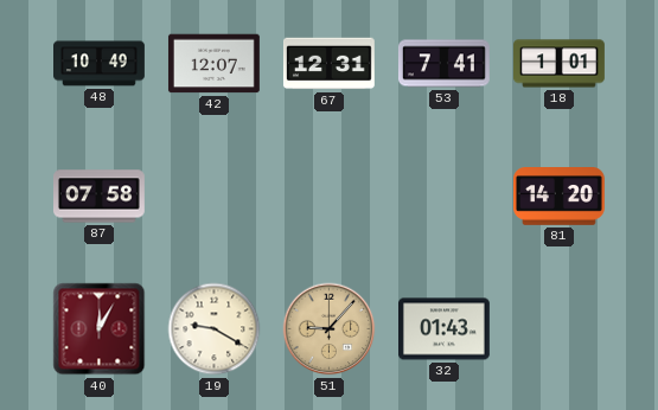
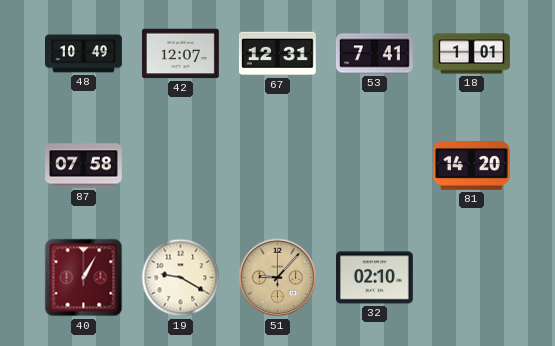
40: 12:05 -> 1:05
32: 01:43 -> 02:10
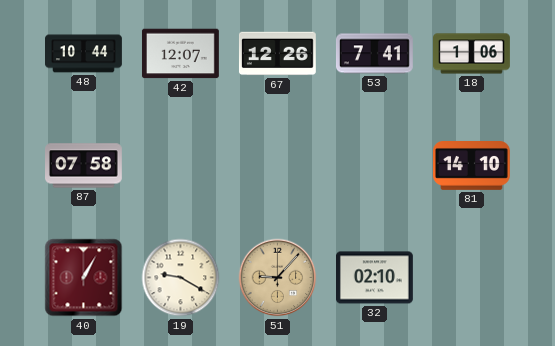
48: 10:49 -> 10:44
67: 12:31 -> 12:26
18: 1:01 -> 1:06
81: 14:20 -> 14:10
